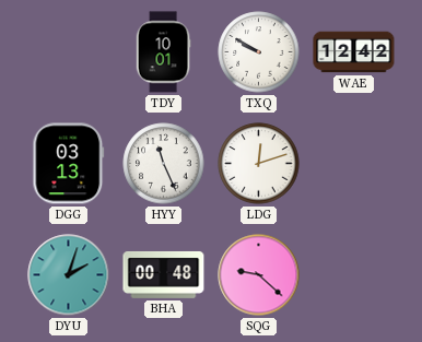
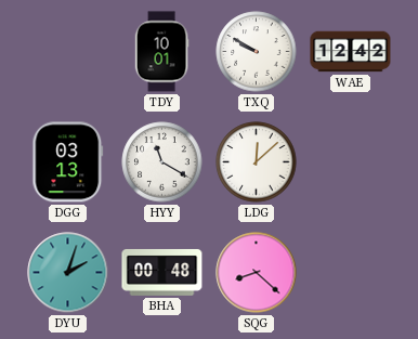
HYY: 11:26 -> 11:20
LDG: 12:12 -> 12:08
SQG: 9:22 -> 8:22
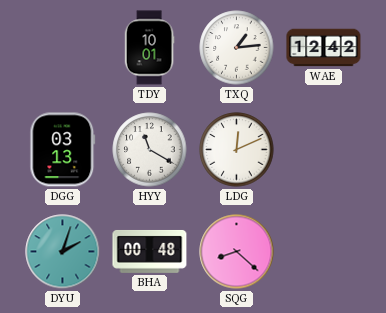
TXQ: 9:50 -> 1:14
LDG: 12:08 -> 12:11
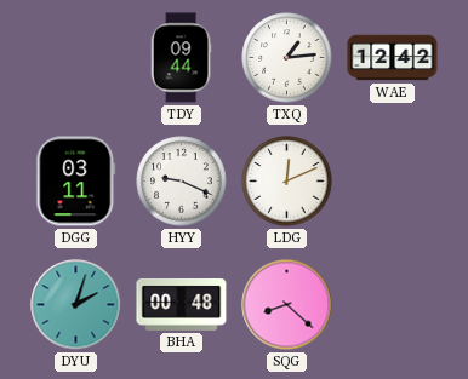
TDY: 10:01 -> 09:44
DGG: 03:13 -> 03:11
HYY: 11:20 -> 9:19
